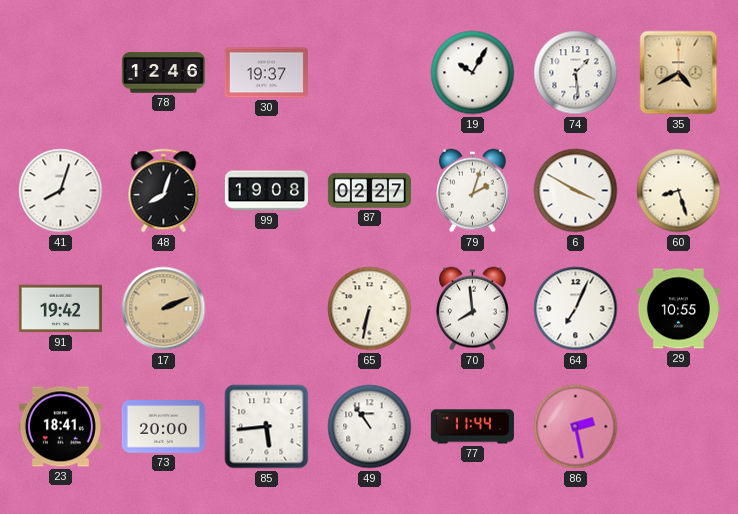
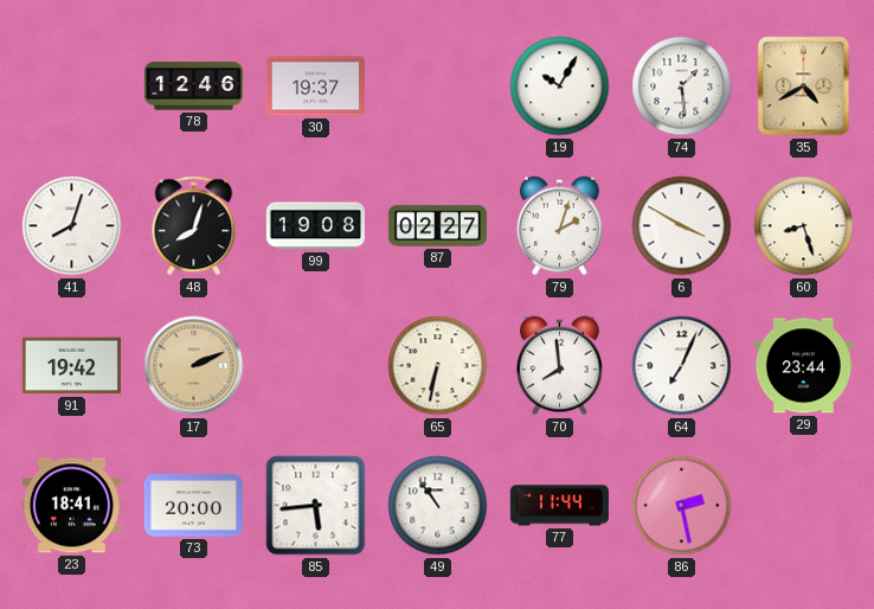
29: 10:55 -> 23:44
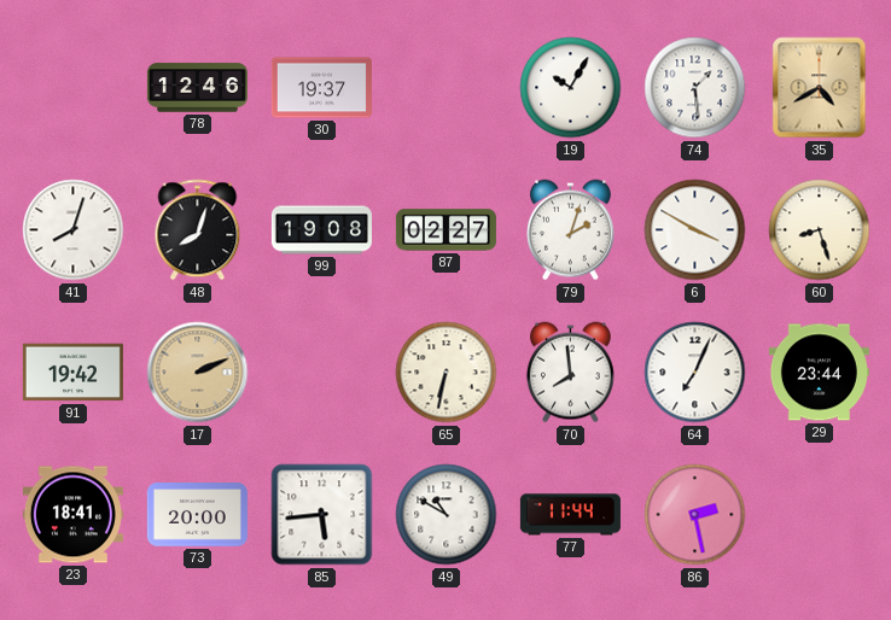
49: 10:54 -> 10:50
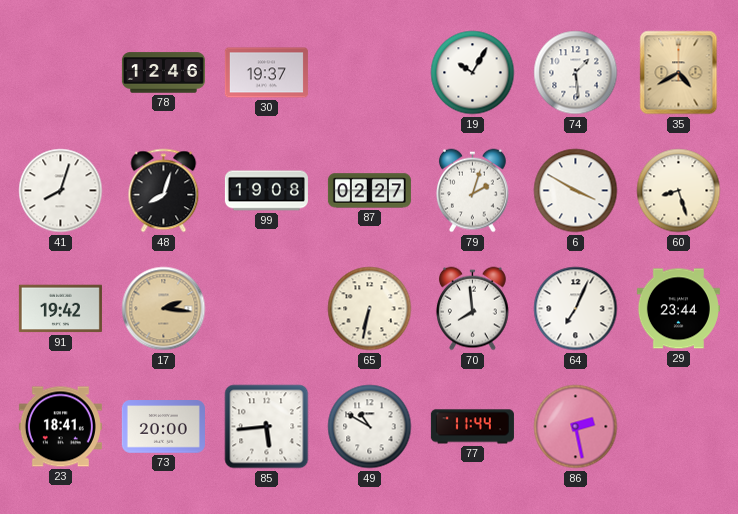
17: 2:11 -> 2:16
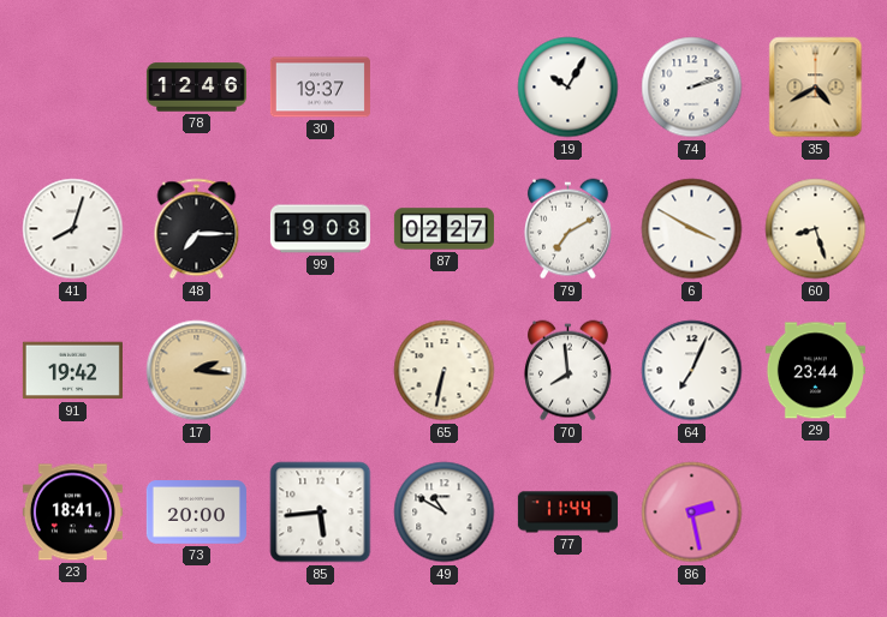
74: 1:29 -> 2:12
48: 8:03 -> 7:15
79: 2:03 -> 7:10
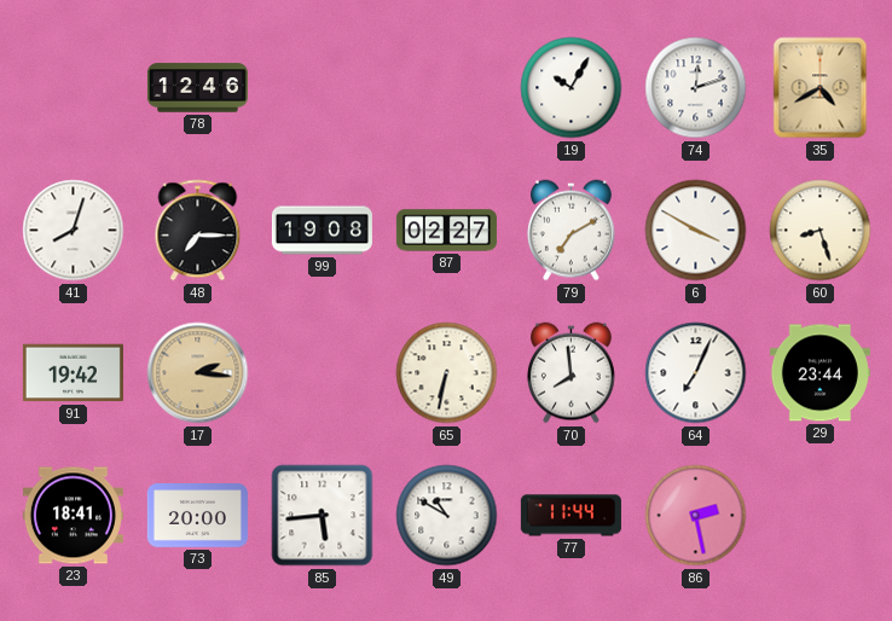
30: 19:37 -> none
74: 2:12 -> 12:12
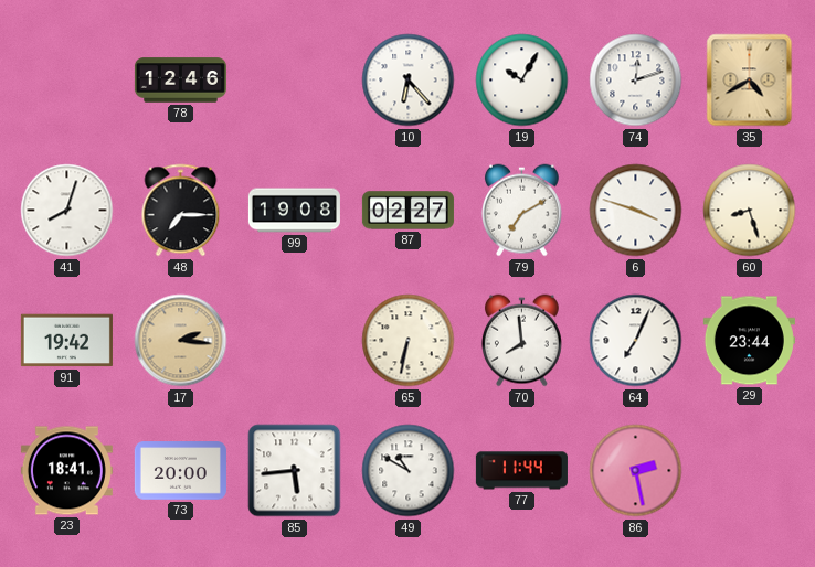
10: none -> 6:23
6: 3:50 -> 3:48
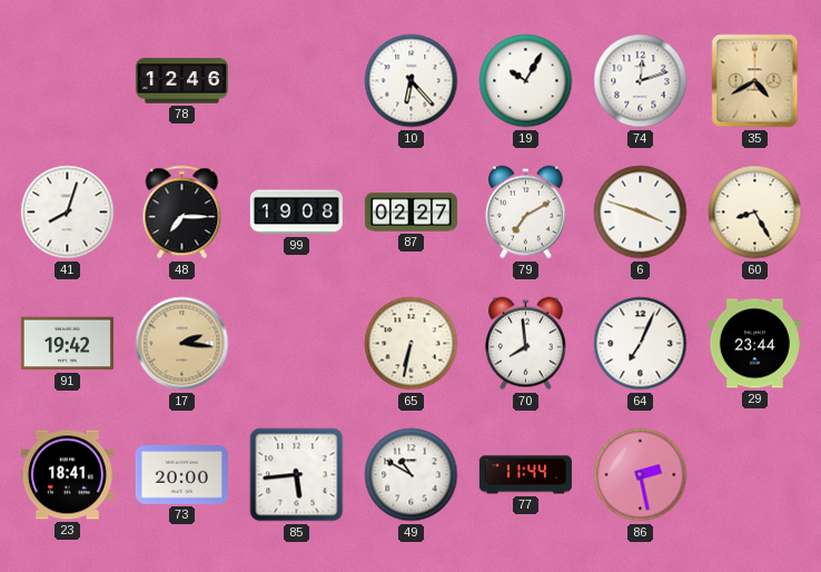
60: 8:27 -> 8:25
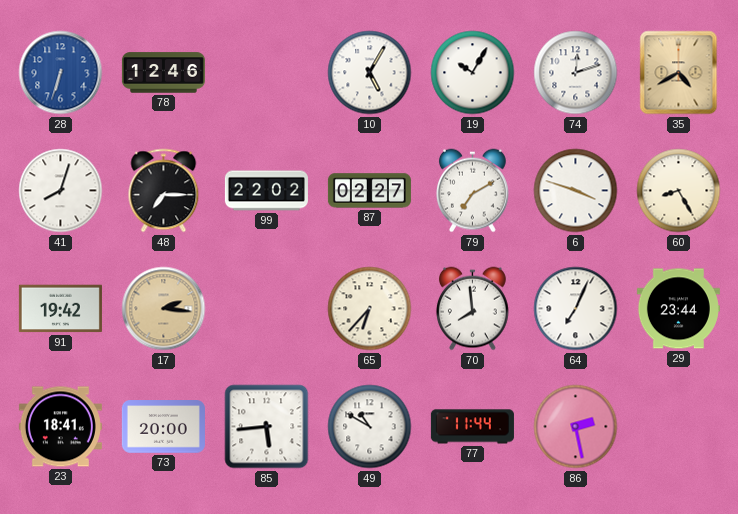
28: none -> 6:33
10: 6:23 -> 5:05
99: 19:08 -> 22:02
65: 6:32 -> 6:37
